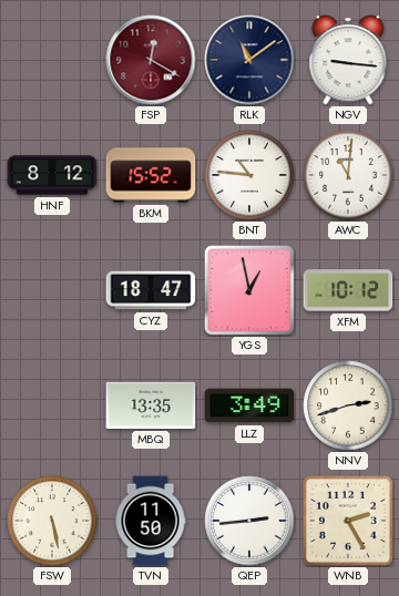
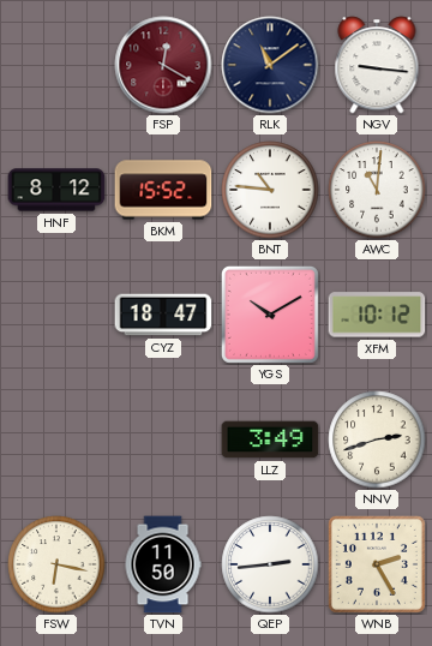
YGS: 12:58 -> 10:10
MBQ: 13:35 -> none
FSW: 5:28 -> 6:17
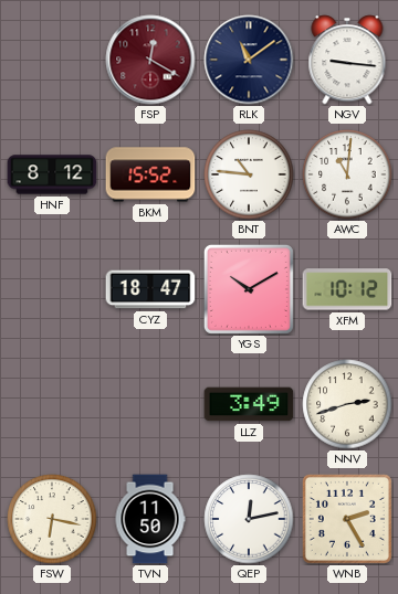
QEP: 2:44 -> 12:13
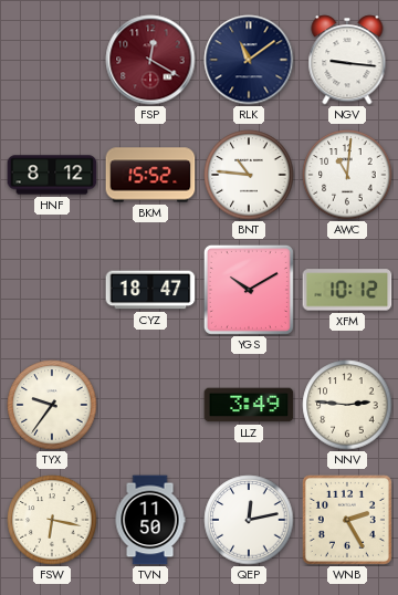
TYX: none -> 9:36
NNV: 2:42 -> 2:46
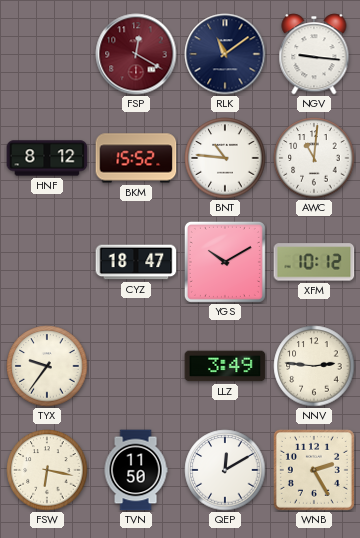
QEP: 12:13 -> 12:10
